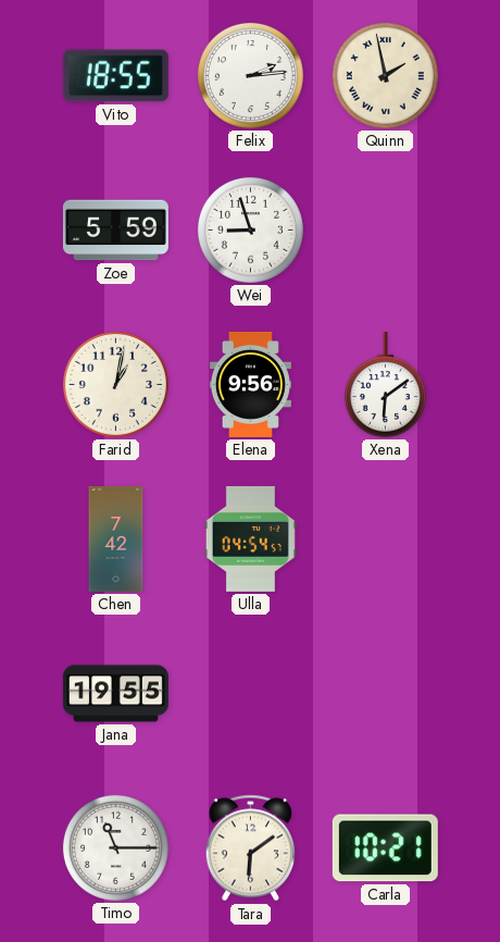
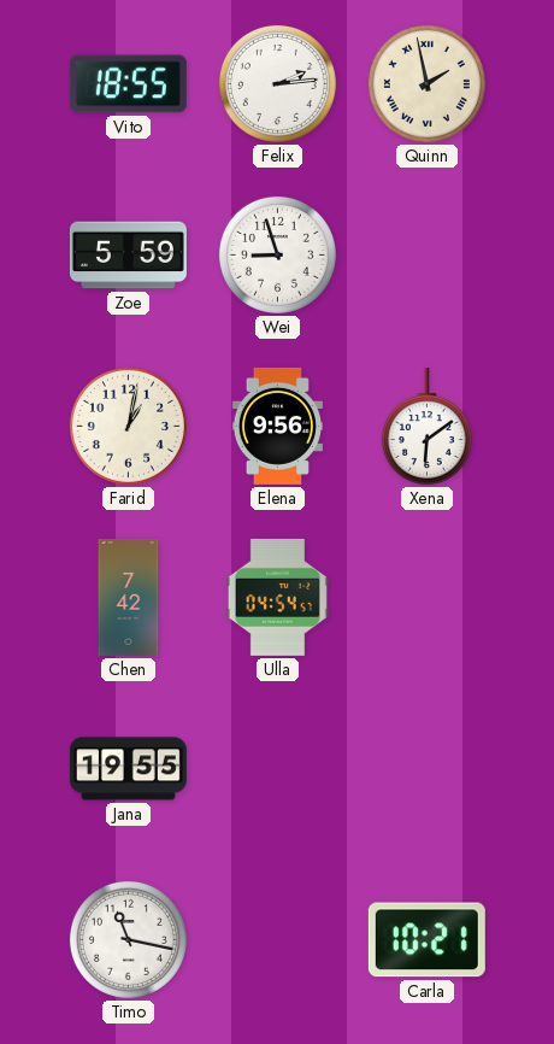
Timo: 11:15 -> 11:17
Tara: 6:09 -> none
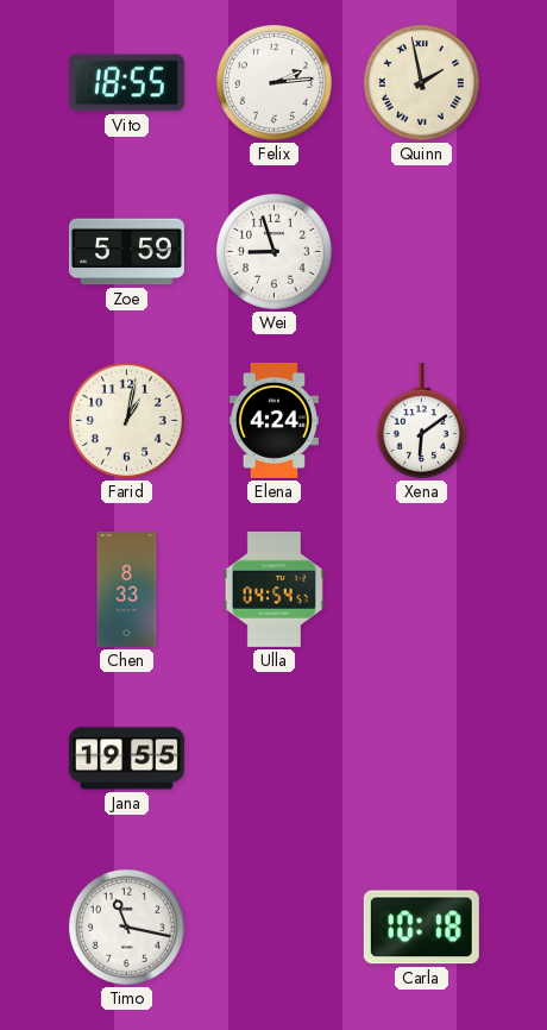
Elena: 9:56 -> 4:24
Chen: 7:42 -> 8:33
Carla: 10:21 -> 10:18
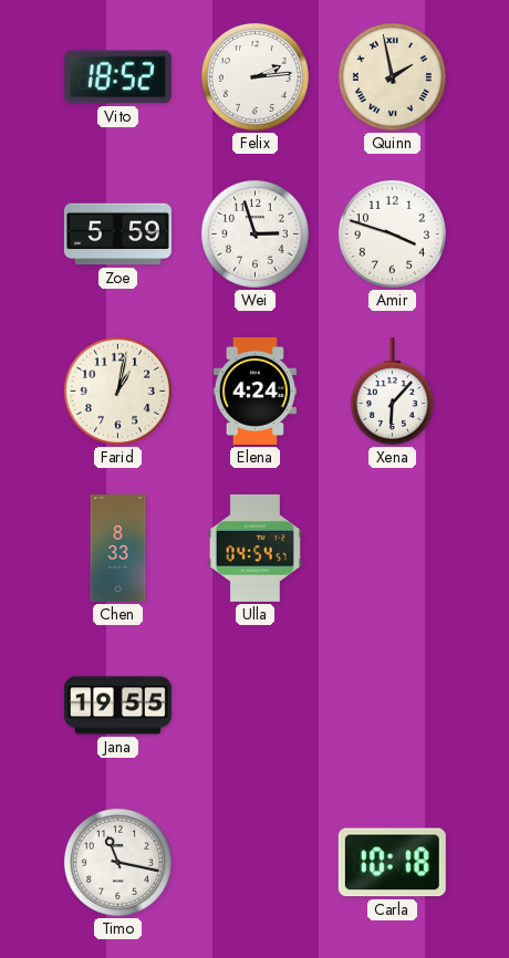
Vito: 18:55 -> 18:52
Wei: 8:57 -> 2:57
Amir: none -> 3:48
Xena: 6:09 -> 6:07
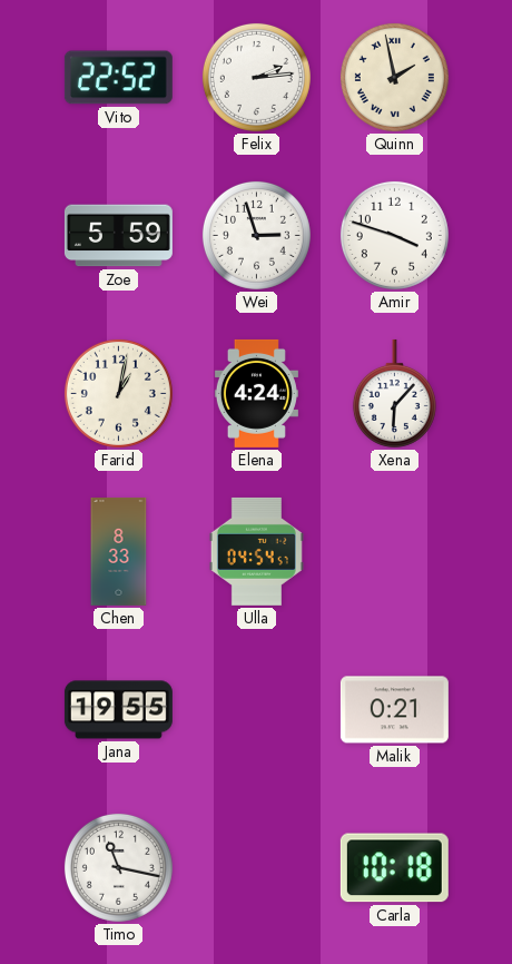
Vito: 18:52 -> 22:52
Malik: none -> 0:21
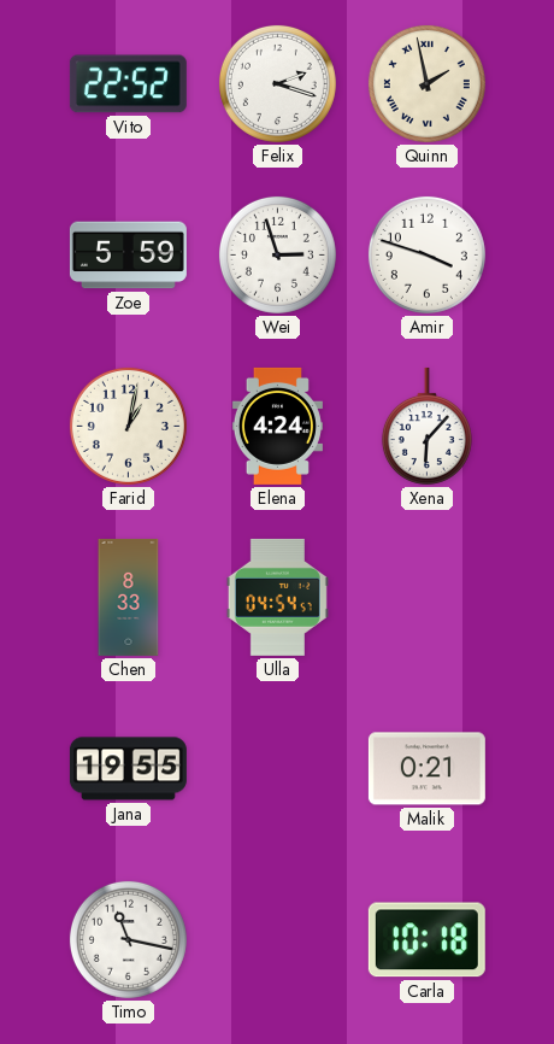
Felix: 2:14 -> 2:18
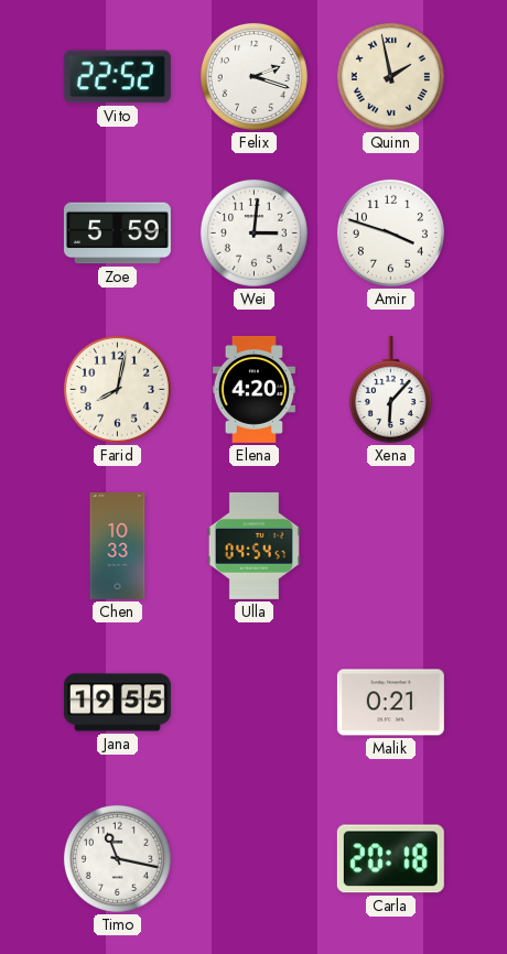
Wei: 2:57 -> 3:01
Farid: 1:02 -> 8:02
Elena: 4:24 -> 4:20
Chen: 8:33 -> 10:33
Carla: 10:18 -> 20:18
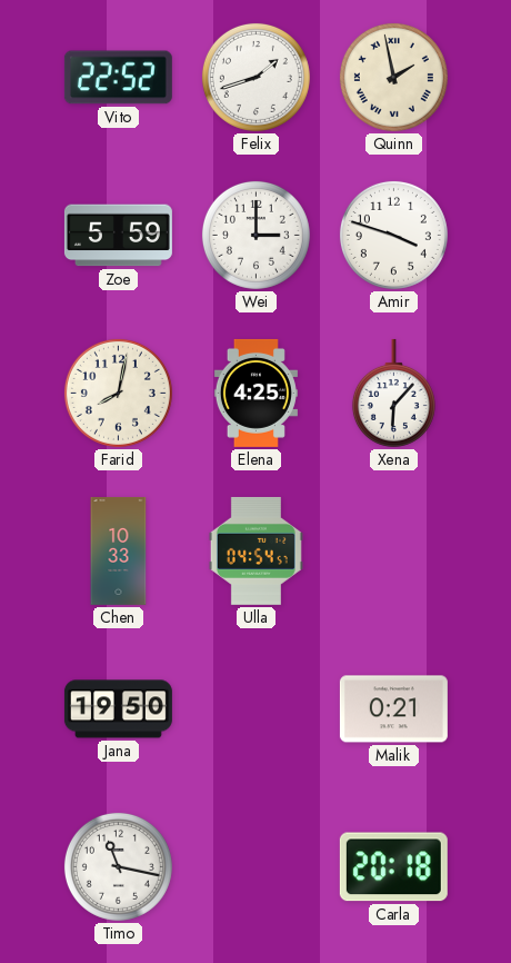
Felix: 2:18 -> 1:42
Wei: 3:01 -> 3:00
Elena: 4:20 -> 4:25
Jana: 19:55 -> 19:50
